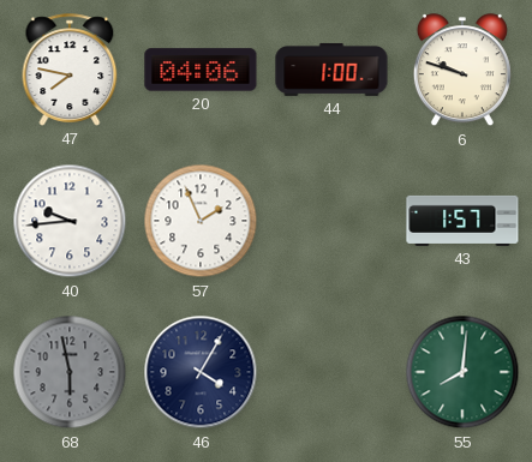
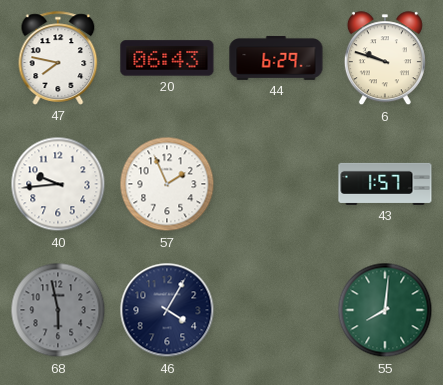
20: 04:06 -> 06:43
44: 1:00 -> 6:29
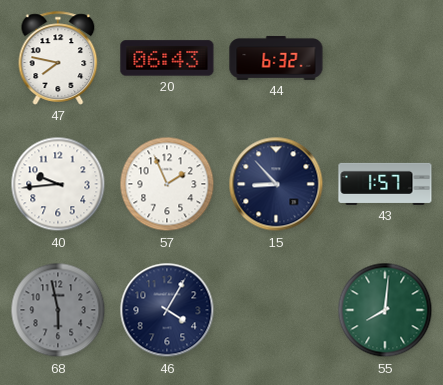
44: 6:29 -> 6:32
6: 9:48 -> none
15: none -> 8:53
